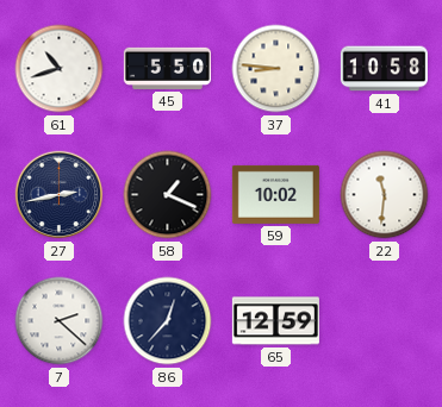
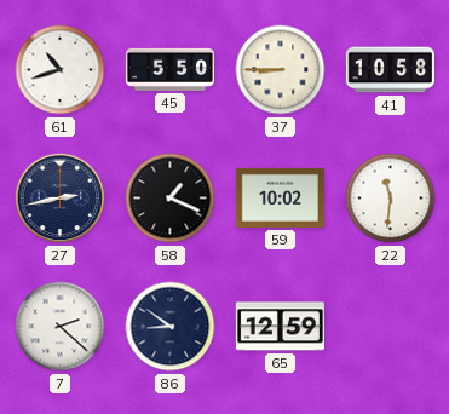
37: 8:46 -> 8:45
86: 12:37 -> 8:51
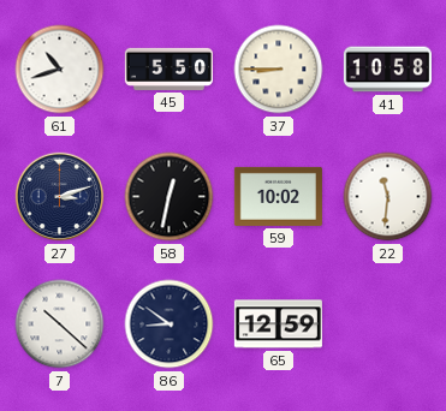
27: 2:43 -> 3:12
58: 1:19 -> 12:32
7: 2:22 -> 10:22
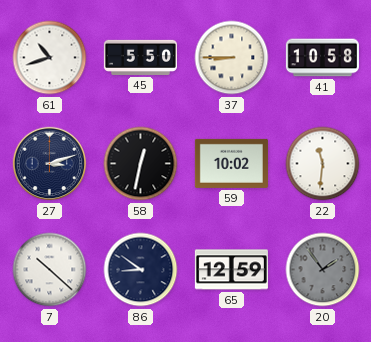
20: none -> 1:54
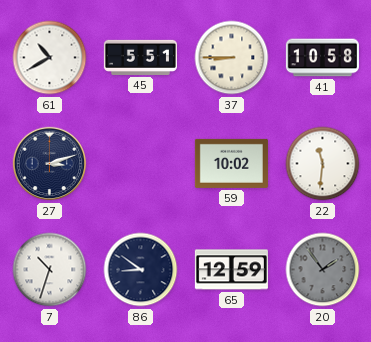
61: 10:42 -> 10:40
45: 5:50 -> 5:51
58: 12:32 -> none
7: 10:22 -> 10:33
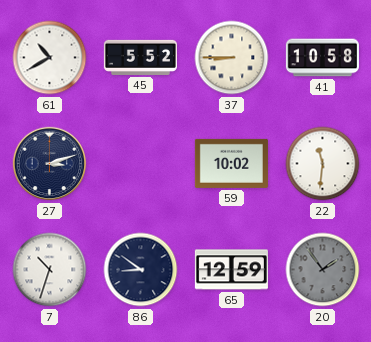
45: 5:51 -> 5:52
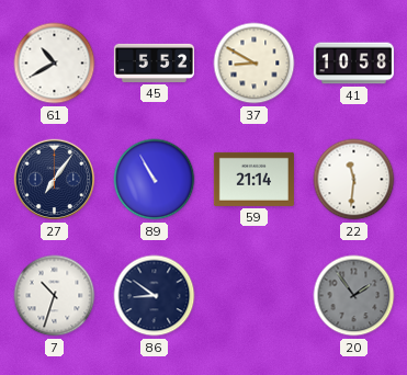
37: 8:45 -> 8:50
27: 3:12 -> 7:06
89: none -> 10:55
59: 10:02 -> 21:14
65: 12:59 -> none
